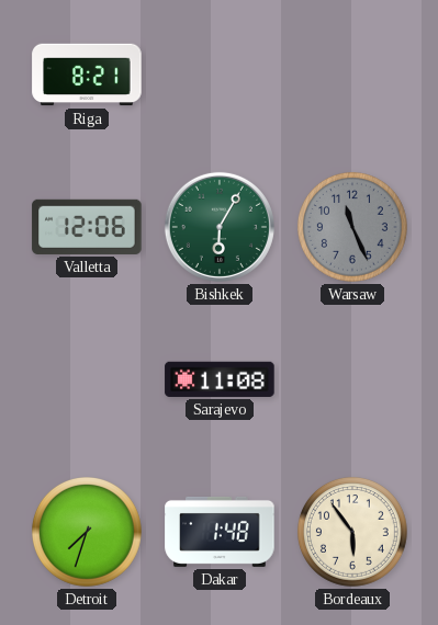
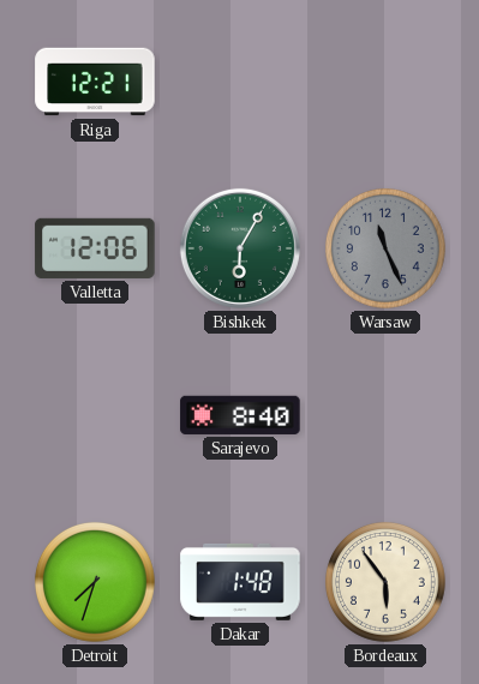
Riga: 8:21 -> 12:21
Sarajevo: 11:08 -> 8:40
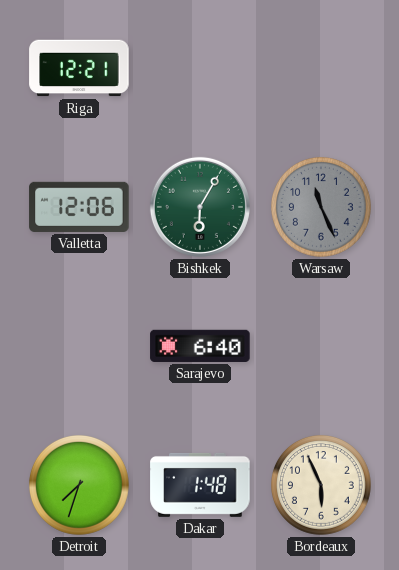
Sarajevo: 8:40 -> 6:40
Bordeaux: 5:54 -> 5:56
